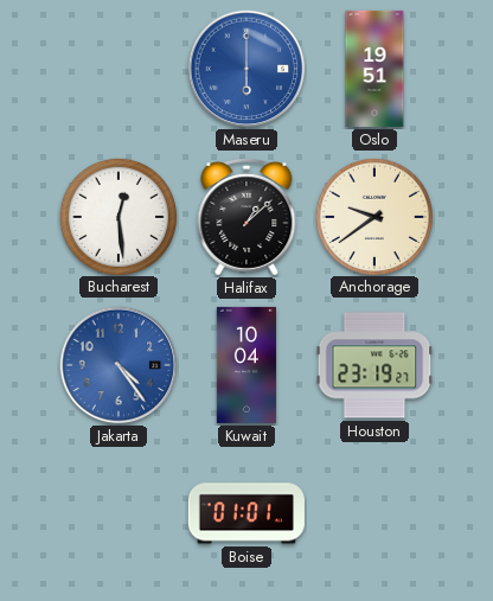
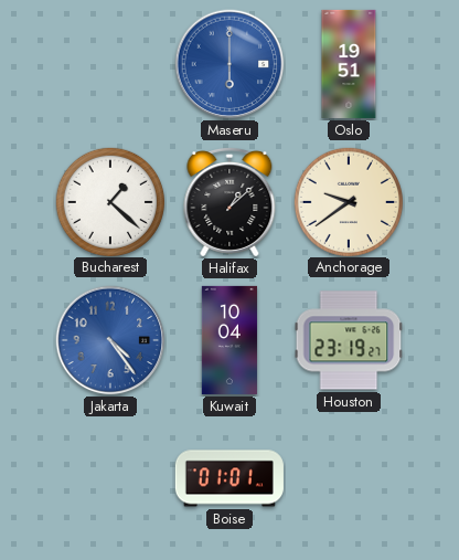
Bucharest: 12:29 -> 1:22
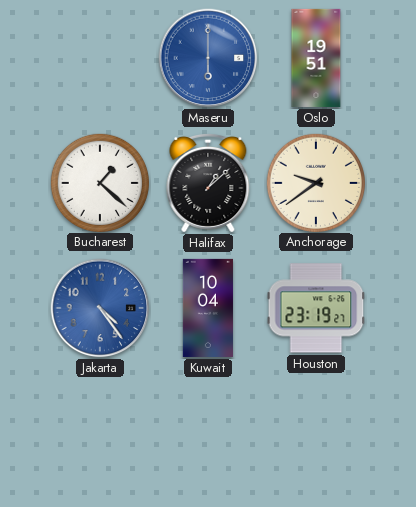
Boise: 01:01 -> none
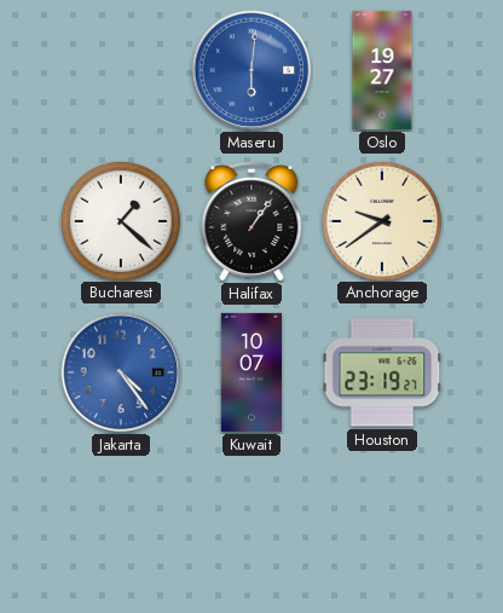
Maseru: 6:00 -> 6:01
Oslo: 19:51 -> 19:27
Halifax: 1:08 -> 1:06
Kuwait: 10:04 -> 10:07
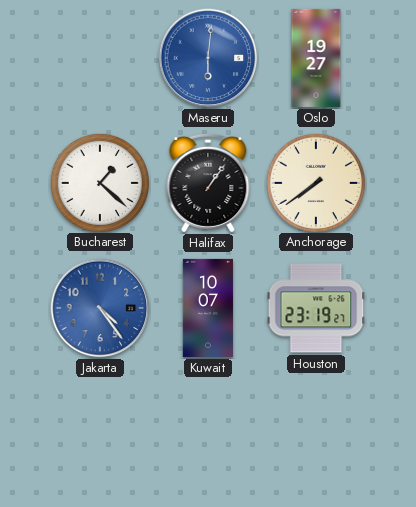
Anchorage: 9:39 -> 7:39
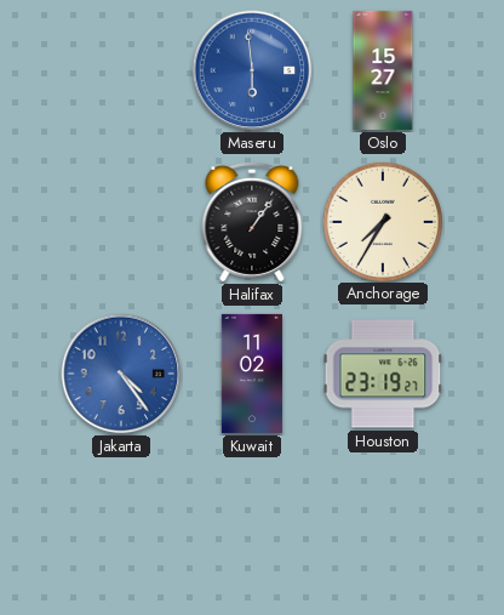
Maseru: 6:01 -> 5:59
Oslo: 19:27 -> 15:27
Bucharest: 1:22 -> none
Anchorage: 7:39 -> 7:35
Kuwait: 10:07 -> 11:02
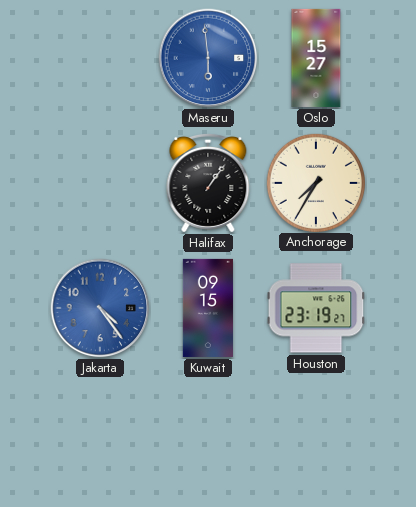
Kuwait: 11:02 -> 09:15
